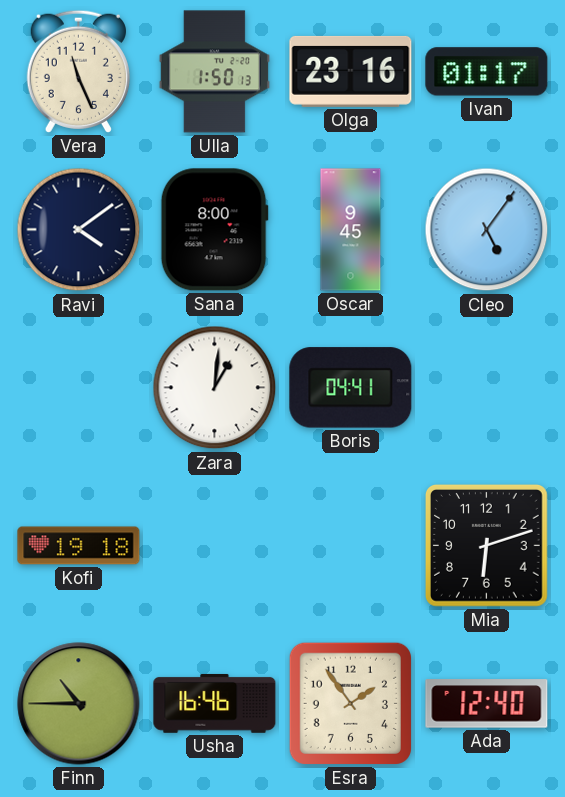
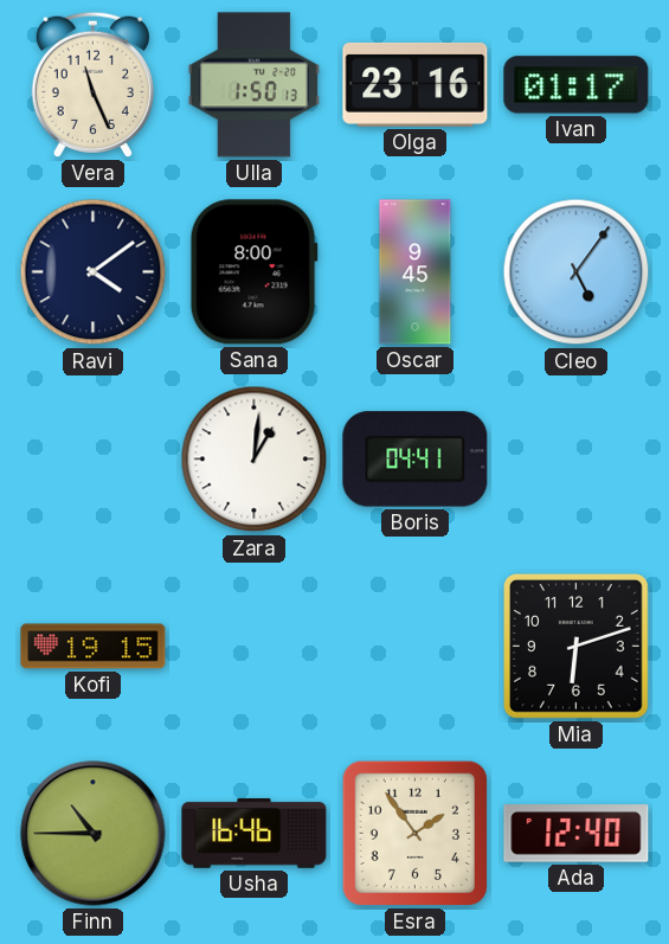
Kofi: 19:18 -> 19:15
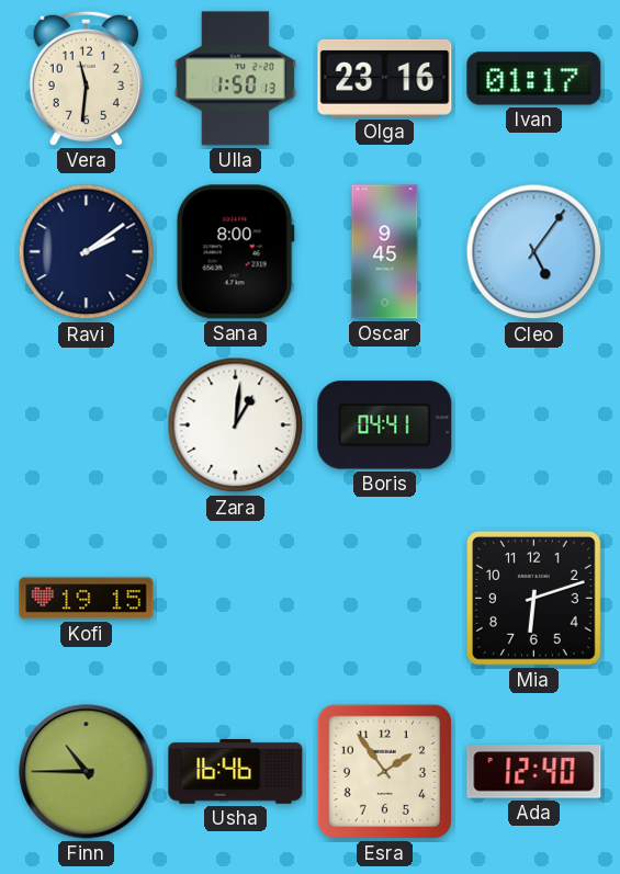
Vera: 11:26 -> 11:31
Ravi: 4:09 -> 2:09
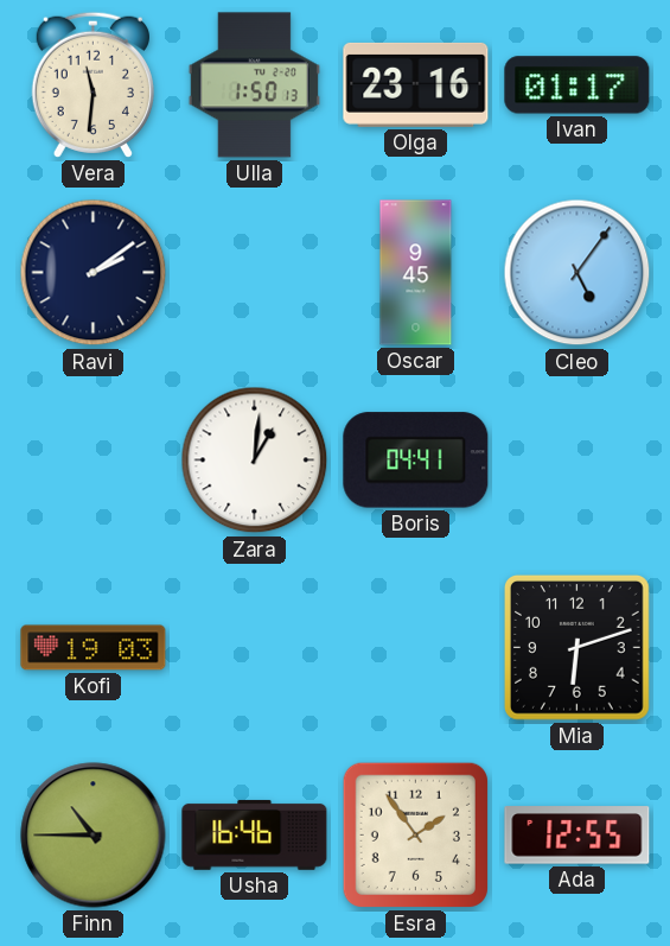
Sana: 8:00 -> none
Kofi: 19:15 -> 19:03
Ada: 12:40 -> 12:55
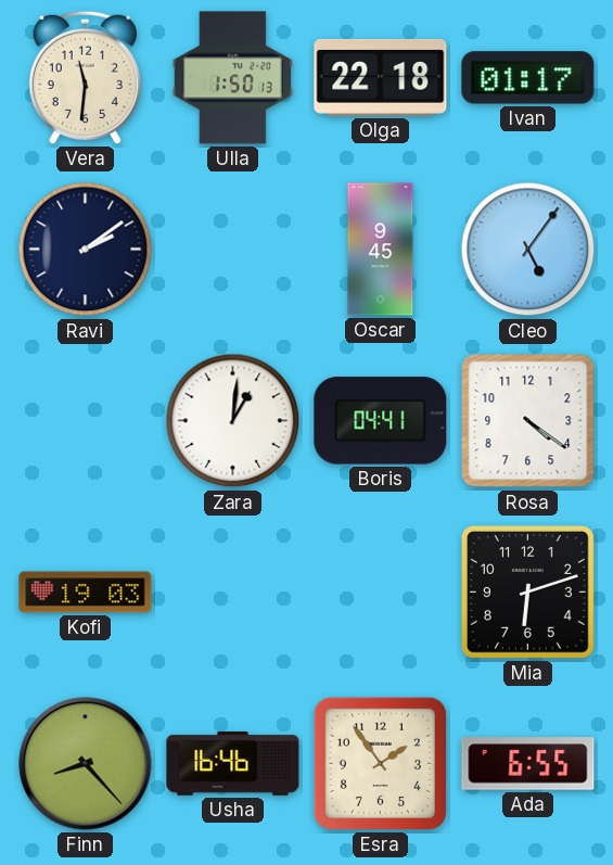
Olga: 23:16 -> 22:18
Rosa: none -> 4:21
Finn: 10:45 -> 8:23
Ada: 12:55 -> 6:55
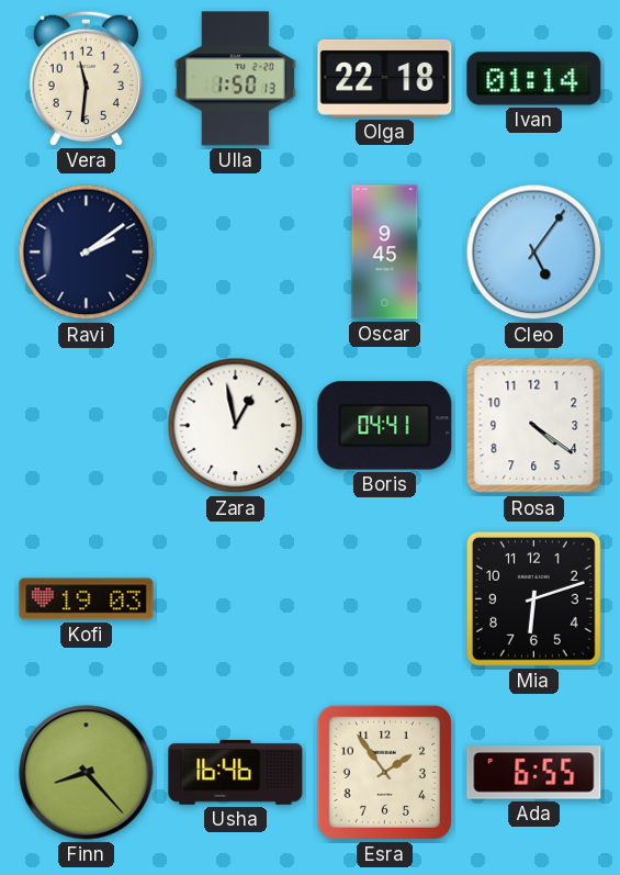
Ivan: 01:17 -> 01:14
Zara: 1:01 -> 12:58
